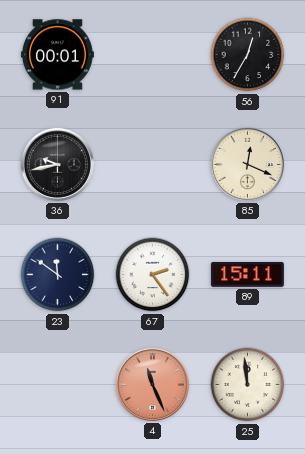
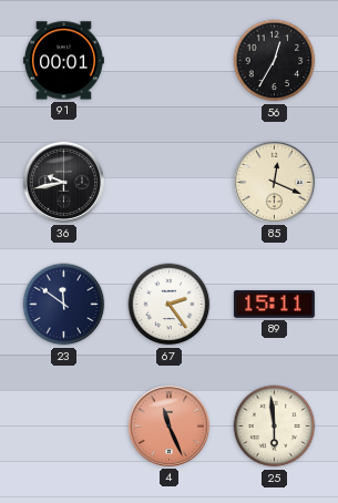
25: 11:59 -> 5:59
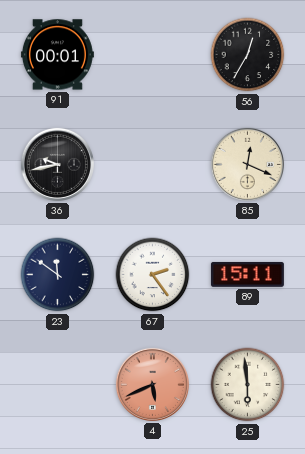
4: 11:26 -> 5:41
